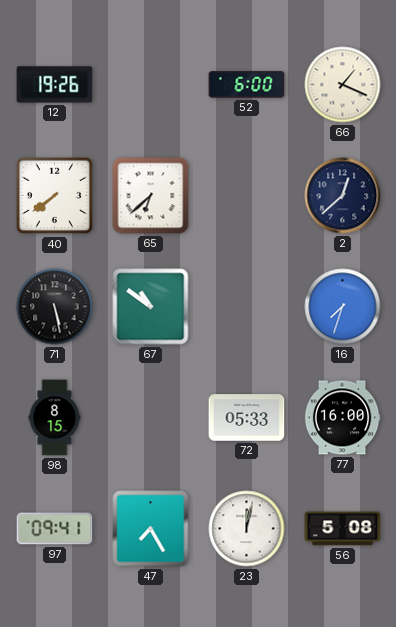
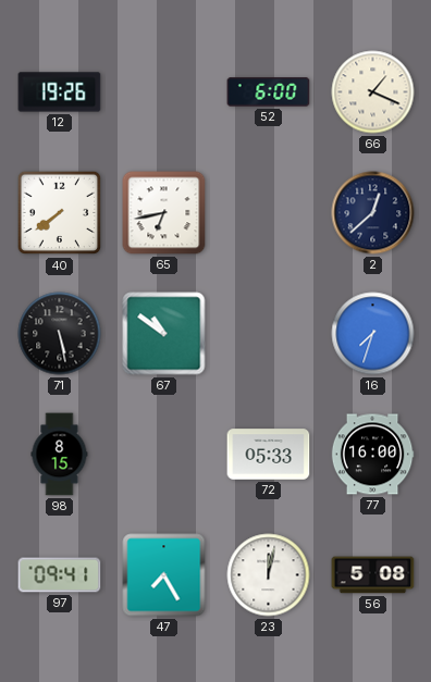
65: 6:38 -> 6:43
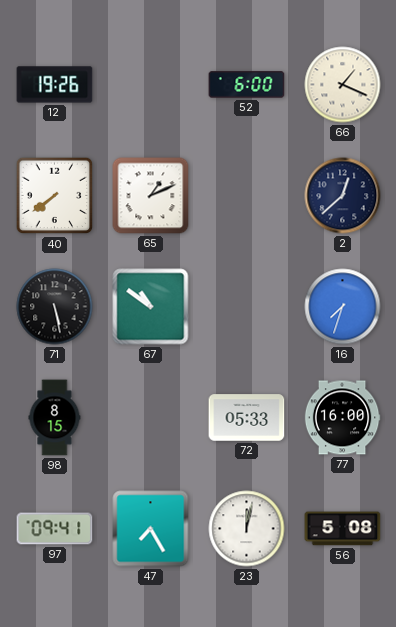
65: 6:43 -> 1:11
